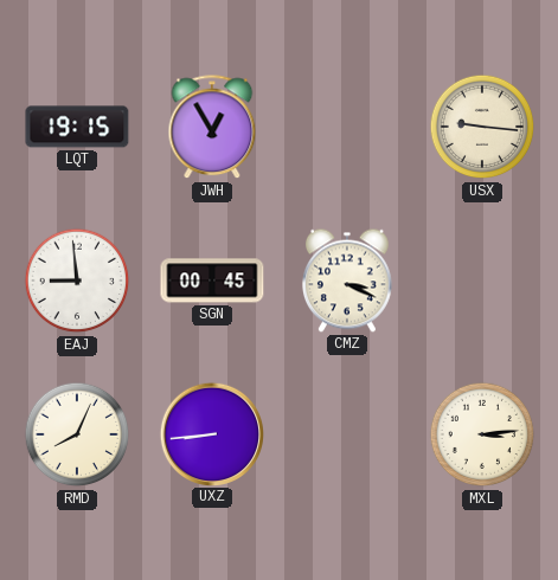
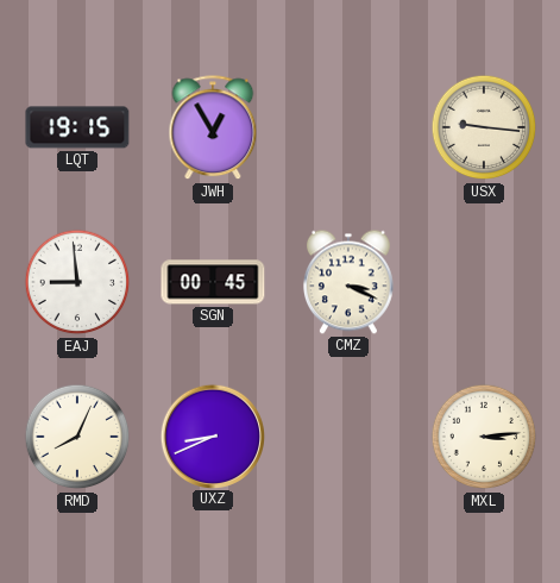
UXZ: 8:44 -> 8:41
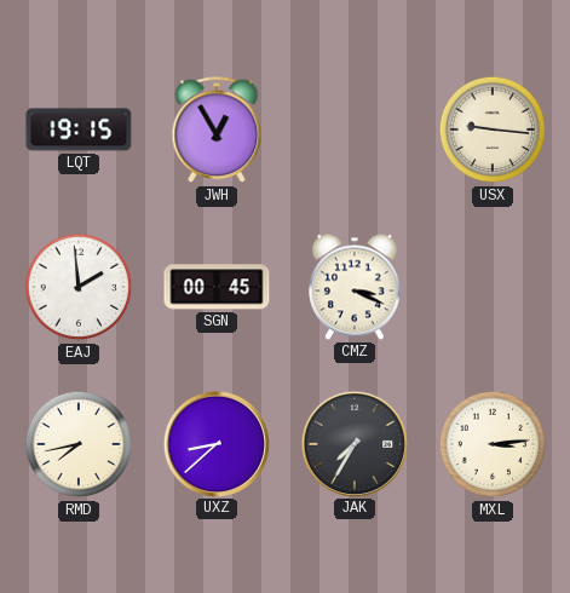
EAJ: 8:59 -> 1:59
RMD: 8:04 -> 7:43
UXZ: 8:41 -> 8:38
JAK: none -> 7:35
